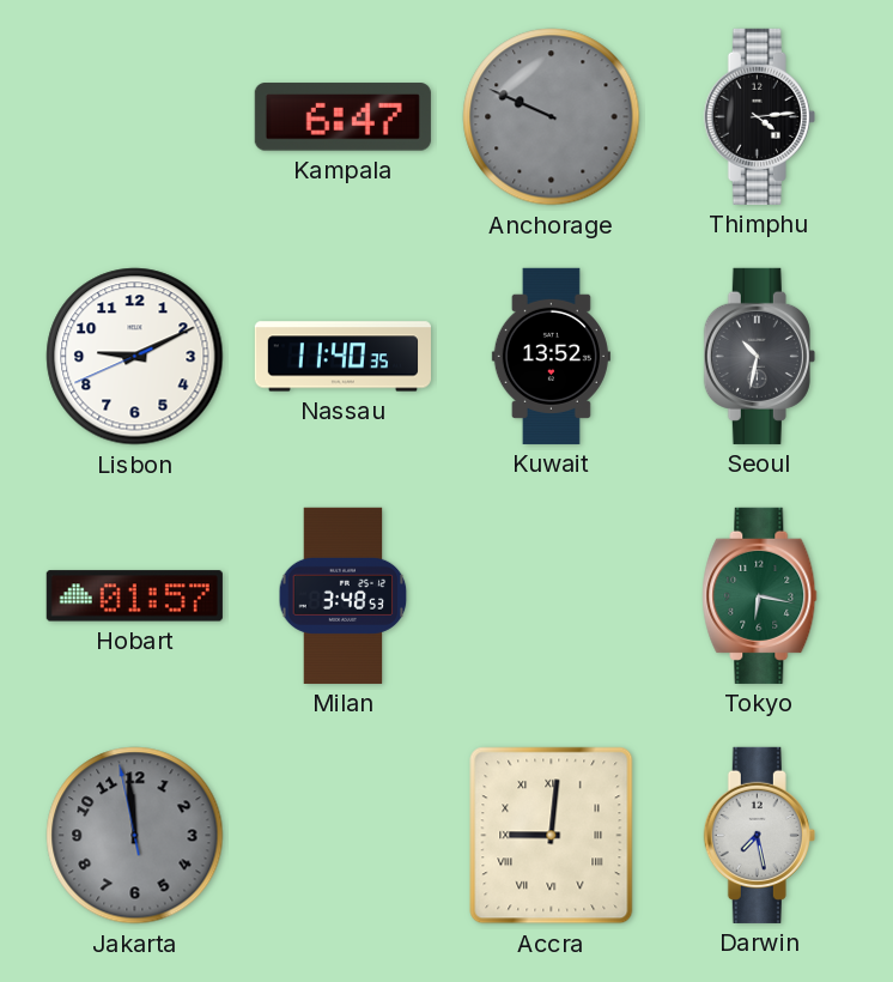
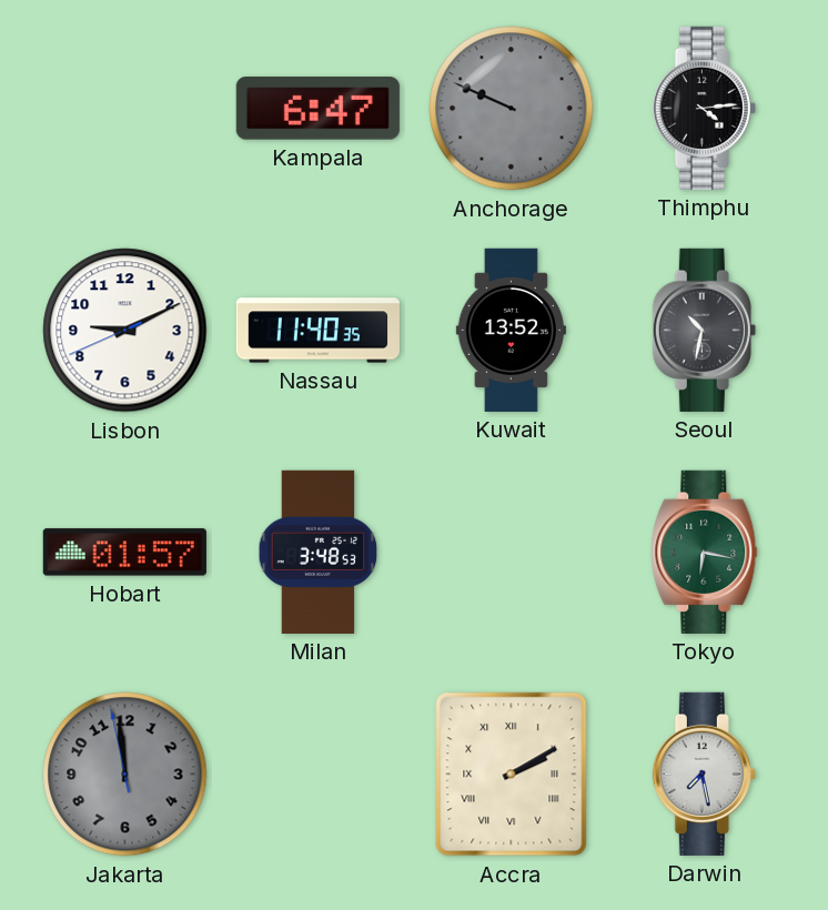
Accra: 9:01 -> 2:10
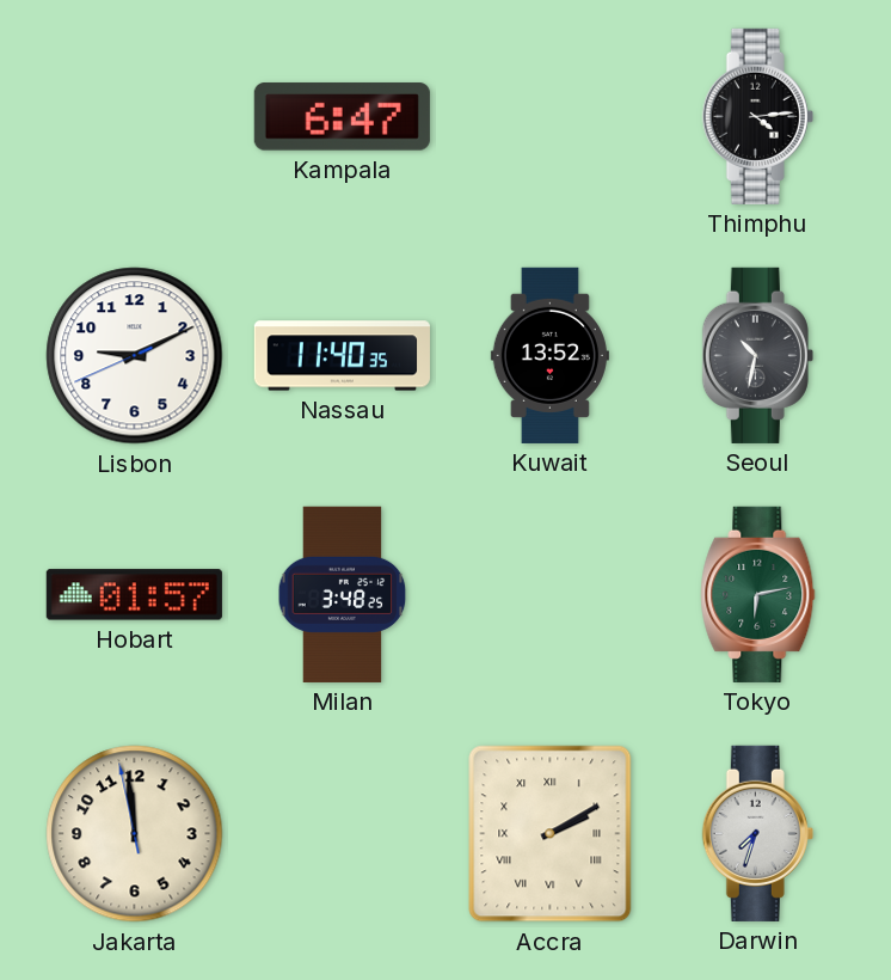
Anchorage: 9:49 -> none
Milan: 3:48:53 -> 3:48:25
Tokyo: 6:17 -> 6:13
Jakarta dial: grey -> cream
Darwin: 7:28 -> 7:33
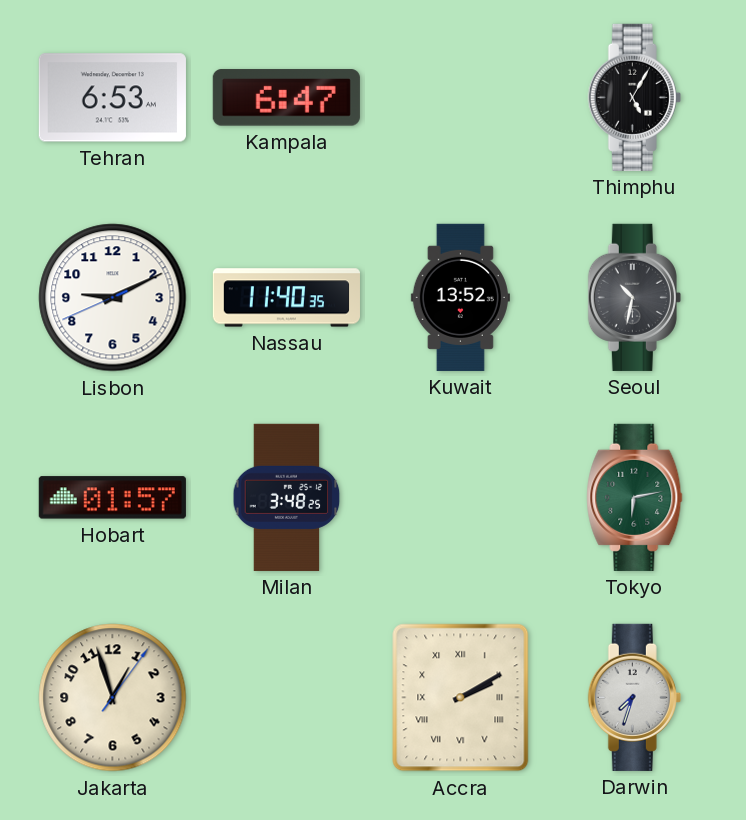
Tehran: none -> 6:53
Thimphu: 4:14 -> 5:05
Jakarta: 11:58 -> 12:57
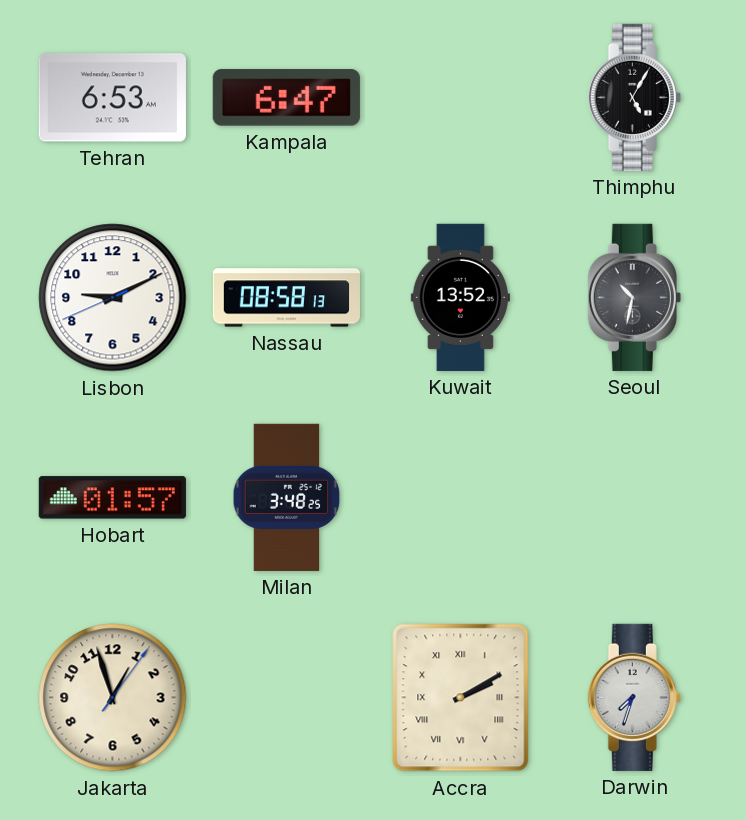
Nassau: 11:40 -> 08:58
Tokyo: 6:13 -> none
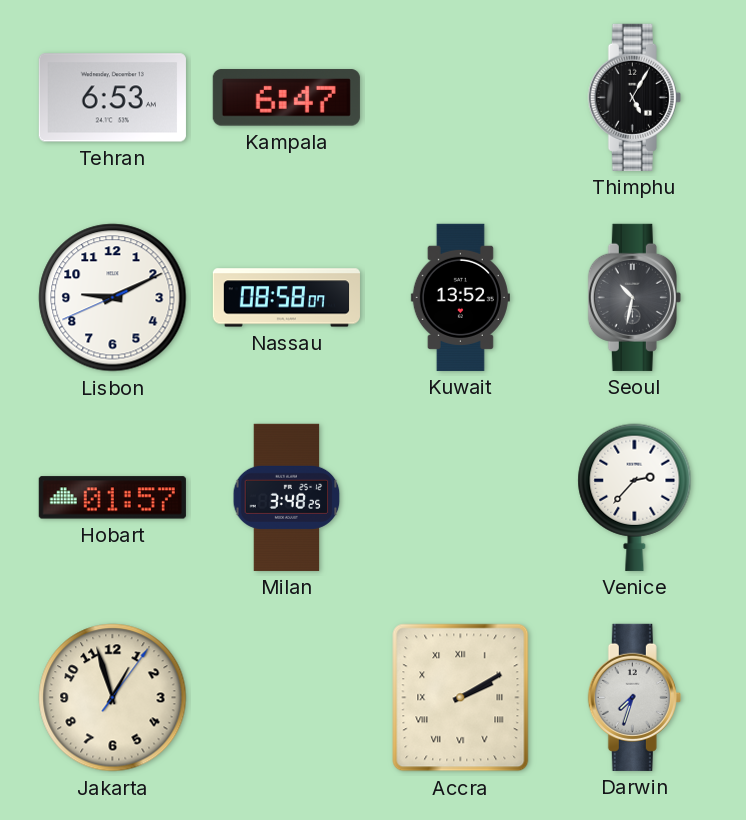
Nassau: 08:58:13 -> 08:58:07
Venice: none -> 2:37
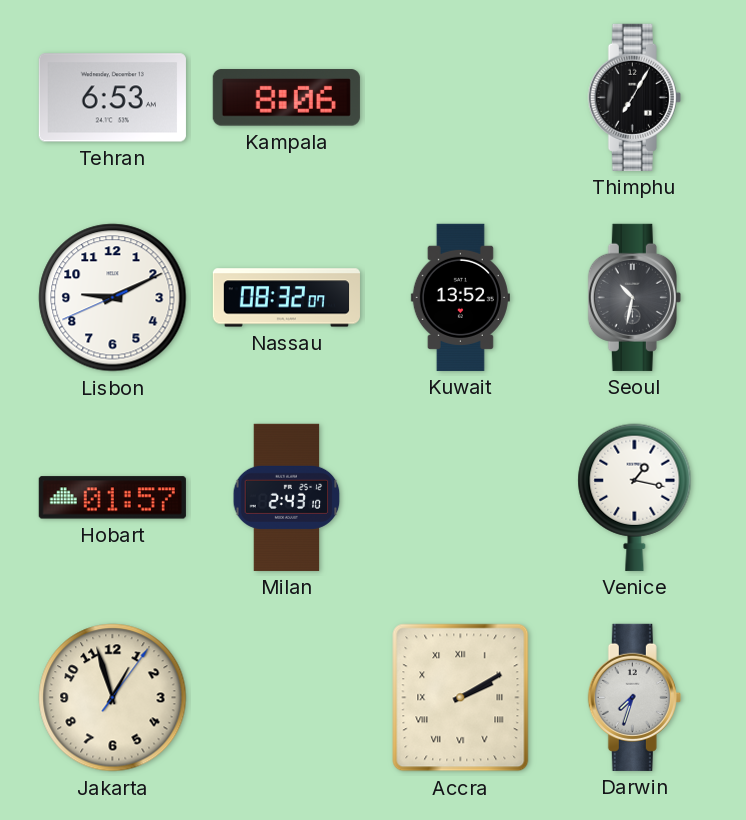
Kampala: 6:47 -> 8:06
Thimphu: 5:05 -> 7:05
Nassau: 08:58 -> 08:32
Milan: 3:48 -> 2:43
Venice: 2:37 -> 1:17
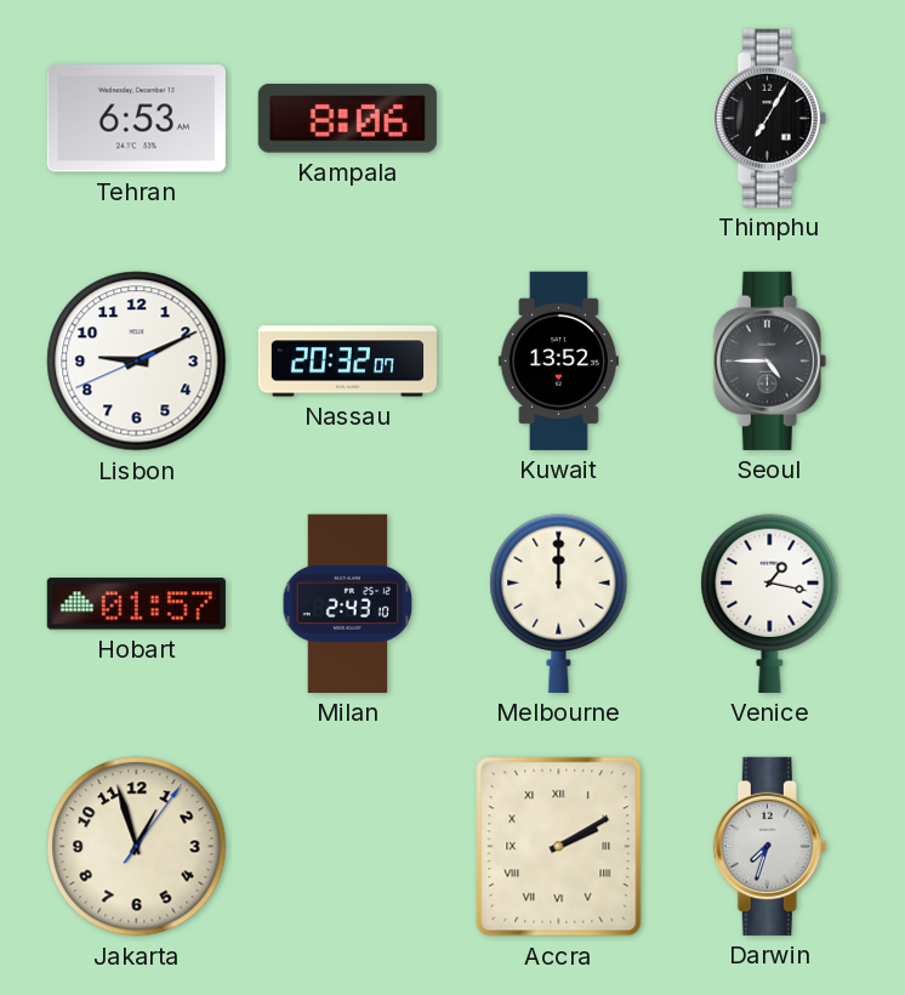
Nassau: 08:32 -> 20:32
Seoul: 10:32 -> 4:45
Melbourne: none -> 12:00
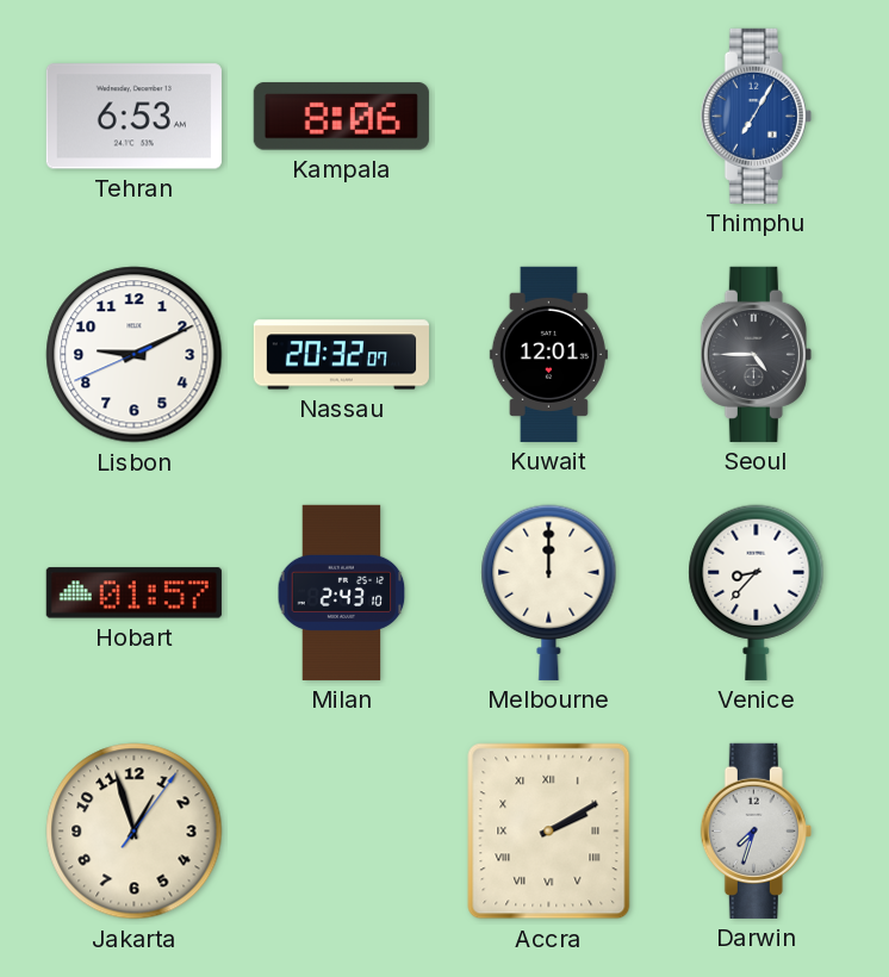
Thimphu dial: black -> blue
Kuwait: 13:52 -> 12:01
Venice: 1:17 -> 8:37
